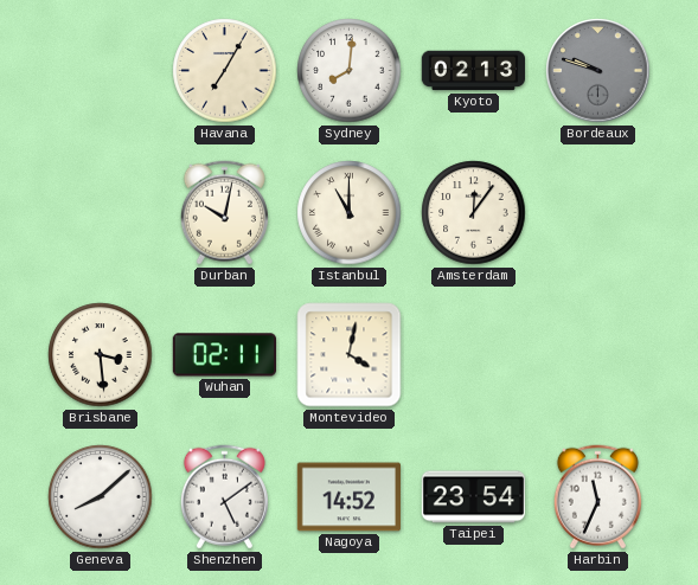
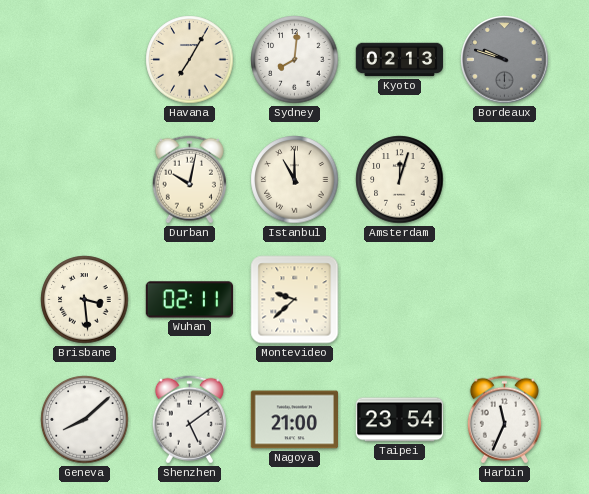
Amsterdam: 12:06 -> 12:03
Montevideo: 4:02 -> 9:38
Nagoya: 14:52 -> 21:00
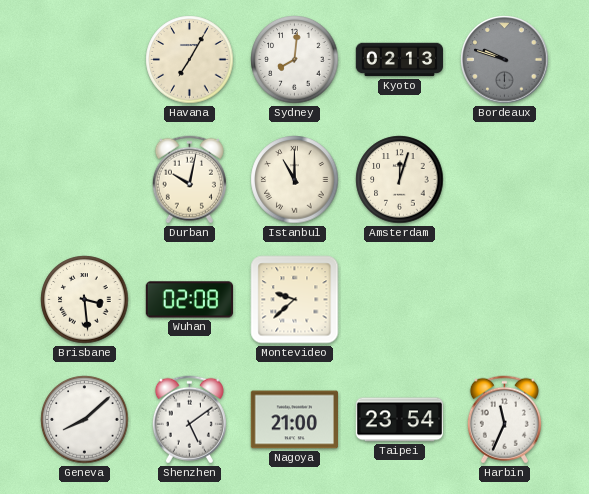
Wuhan: 02:11 -> 02:08
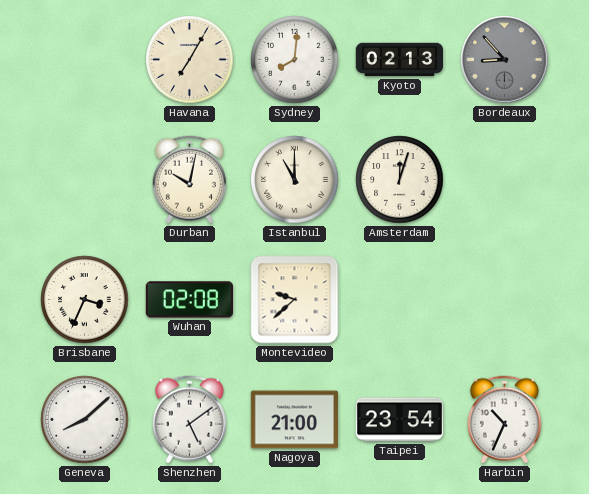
Bordeaux: 9:48 -> 8:53
Brisbane: 3:29 -> 3:34
Harbin: 11:34 -> 10:34
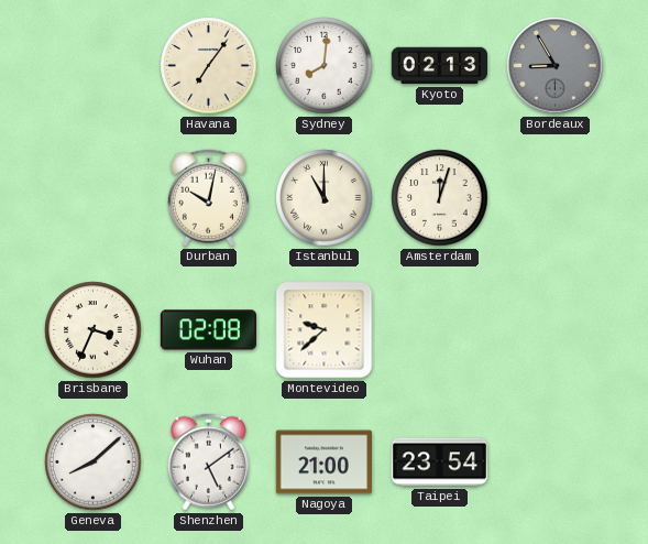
Havana: 7:05 -> 7:06
Bordeaux: 8:53 -> 8:55
Harbin: 10:34 -> none
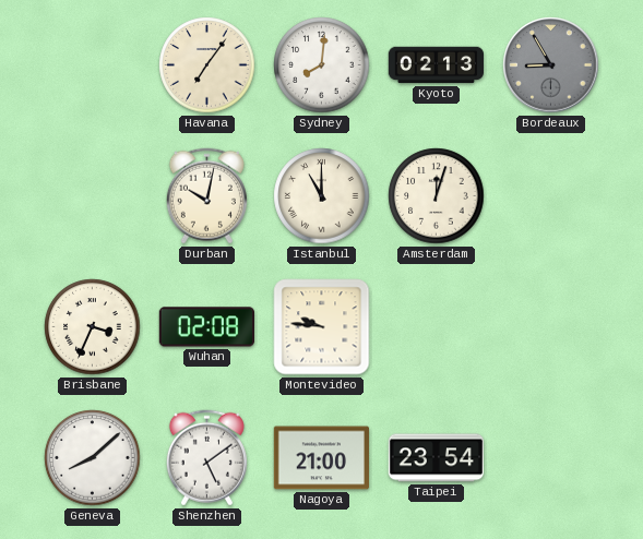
Montevideo: 9:38 -> 9:46
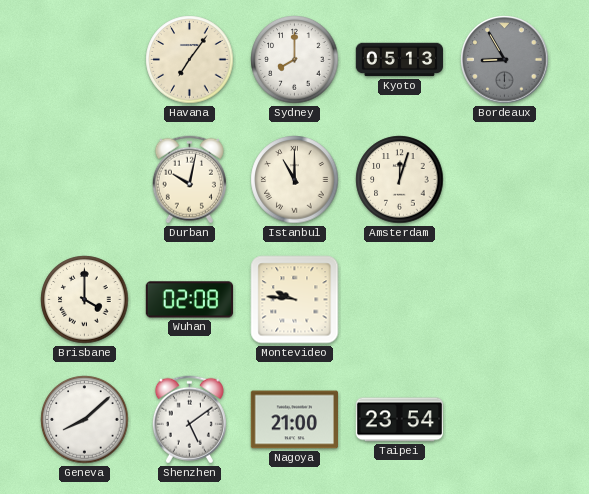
Sydney: 8:01 -> 8:00
Kyoto: 02:13 -> 05:13
Brisbane: 3:34 -> 4:00
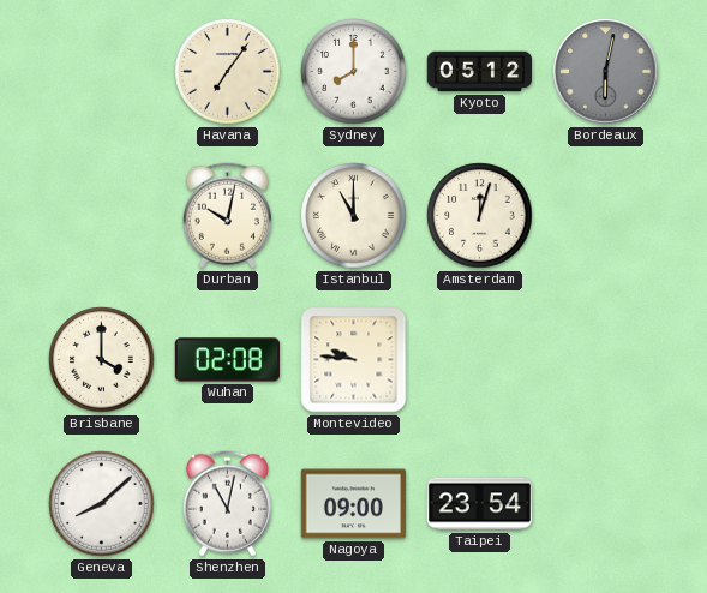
Kyoto: 05:13 -> 05:12
Bordeaux: 8:55 -> 6:02
Shenzhen: 5:09 -> 11:02
Nagoya: 21:00 -> 09:00
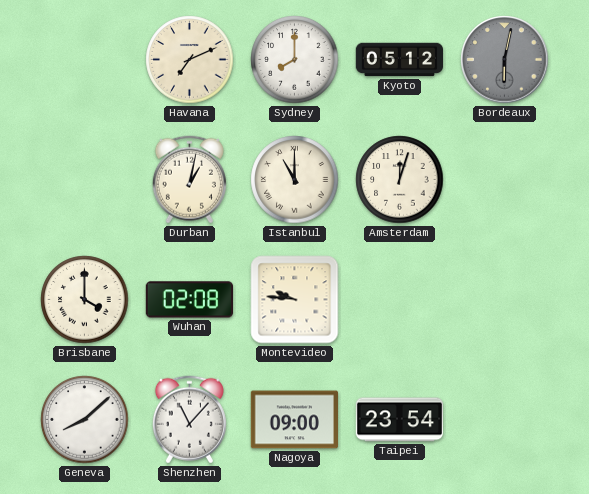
Havana: 7:06 -> 7:11
Durban: 10:02 -> 1:02
Shenzhen: 11:02 -> 11:07
